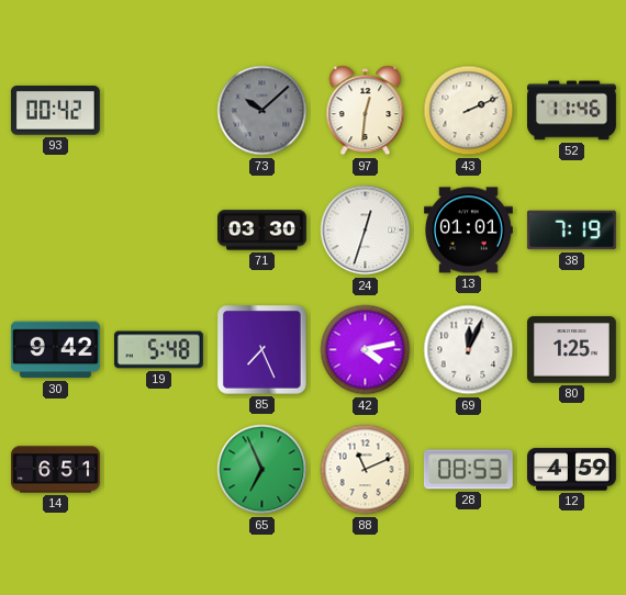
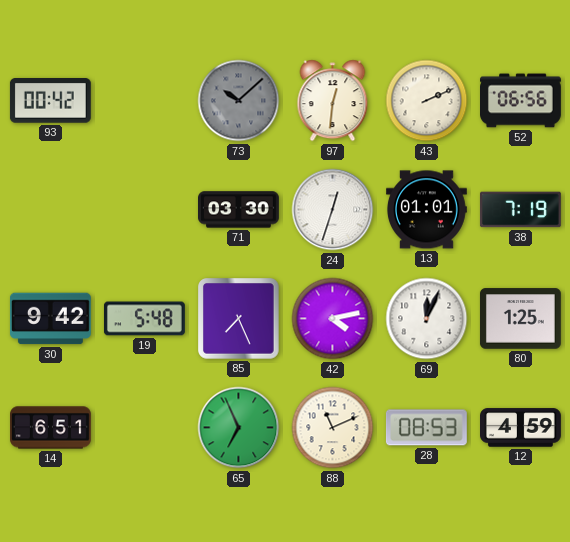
52: 11:46 -> 06:56
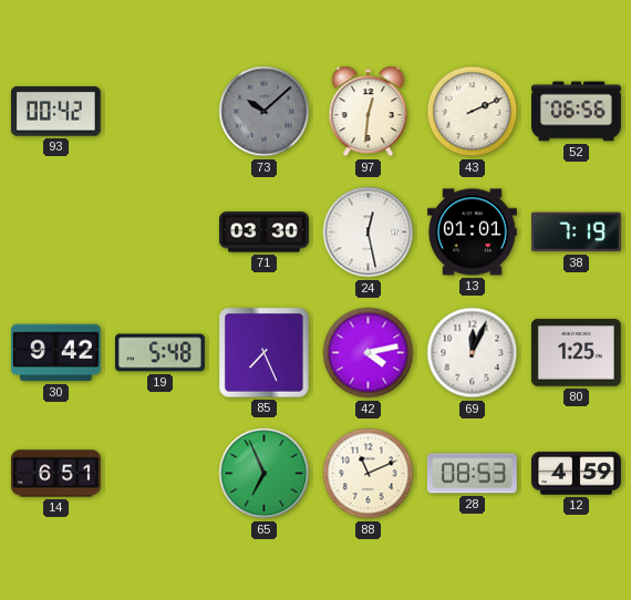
24: 12:33 -> 12:28
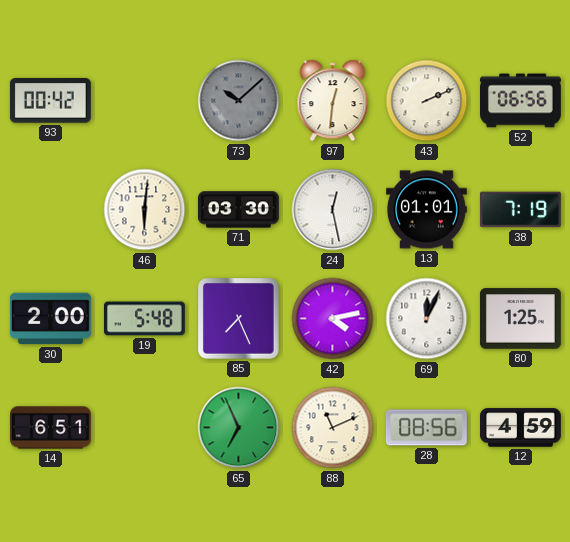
46: none -> 6:01
30: 9:42 -> 2:00
28: 08:53 -> 08:56
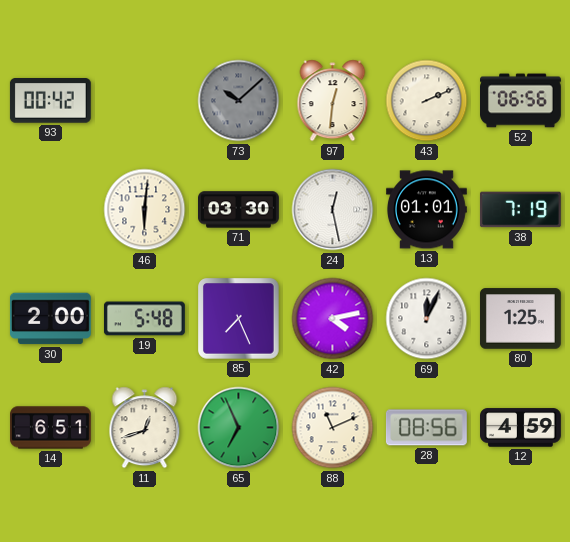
11: none -> 12:42
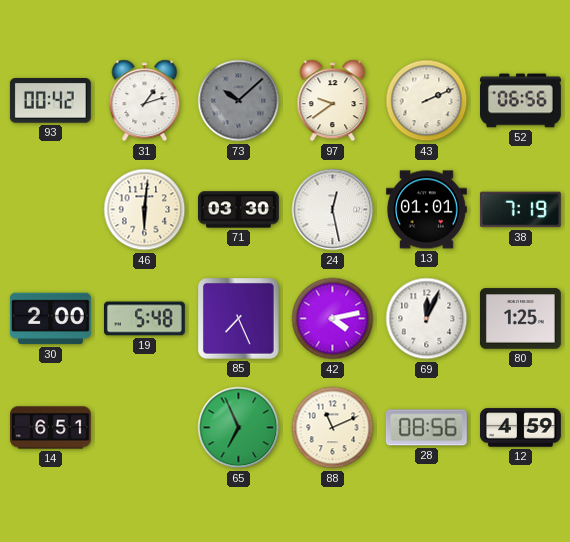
31: none -> 1:12
97: 12:31 -> 9:39
11: 12:42 -> none
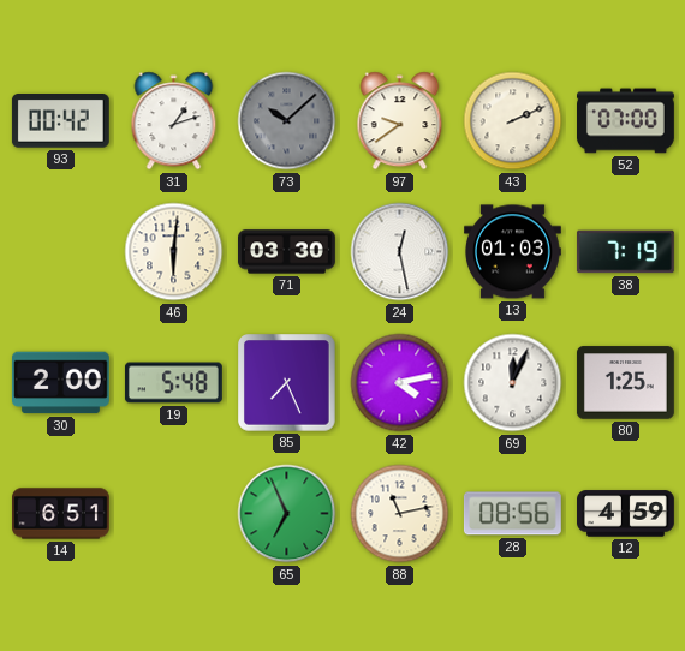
52: 06:56 -> 07:00
13: 01:01 -> 01:03
88: 11:11 -> 11:13
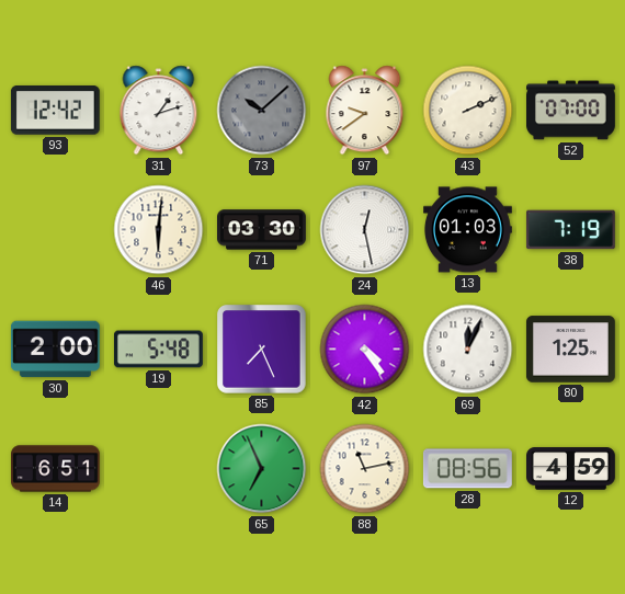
93: 00:42 -> 12:42
42: 4:13 -> 4:24
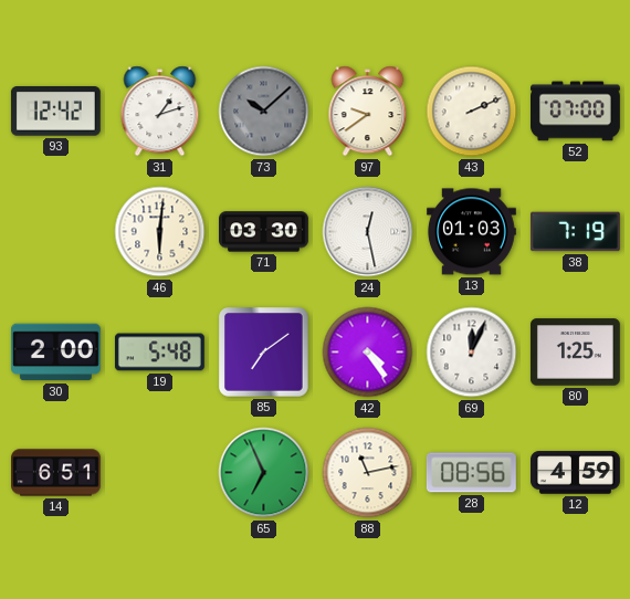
85: 7:26 -> 7:09
